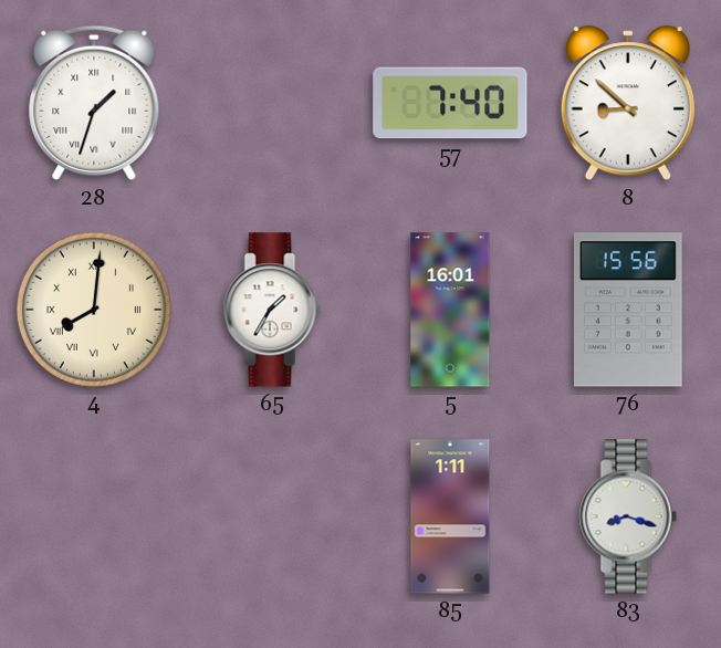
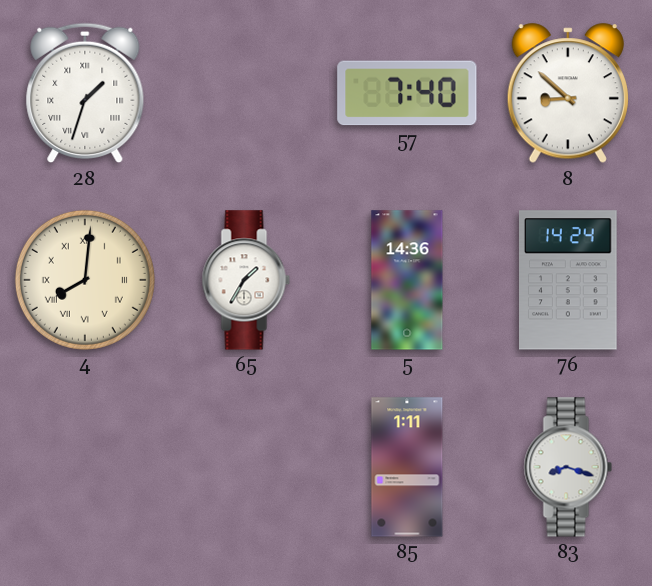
5: 16:01 -> 14:36
76: 15:56 -> 14:24
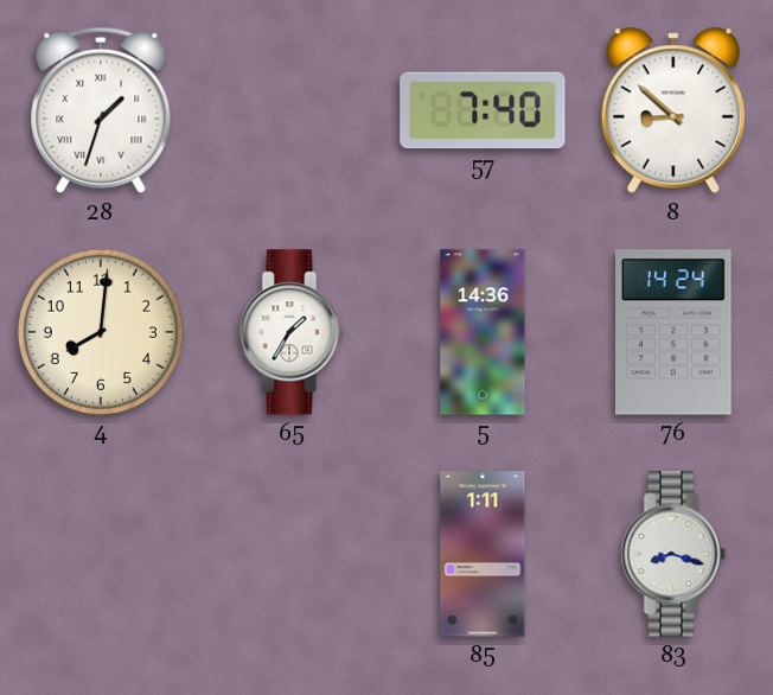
4 numerals: Roman -> Arabic
